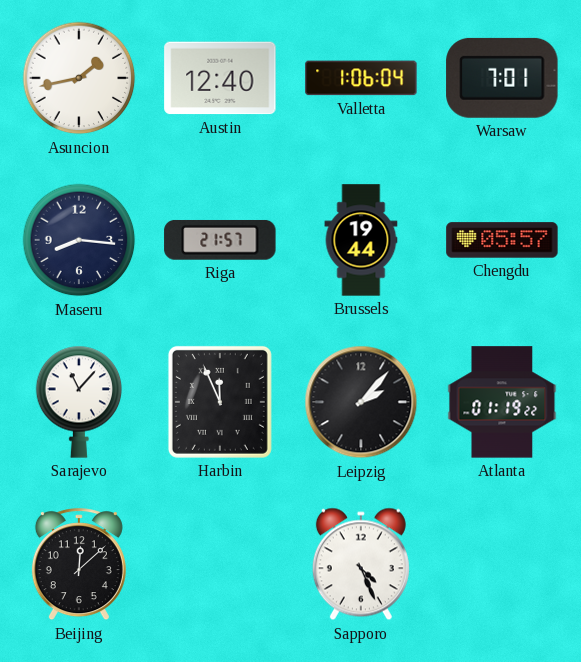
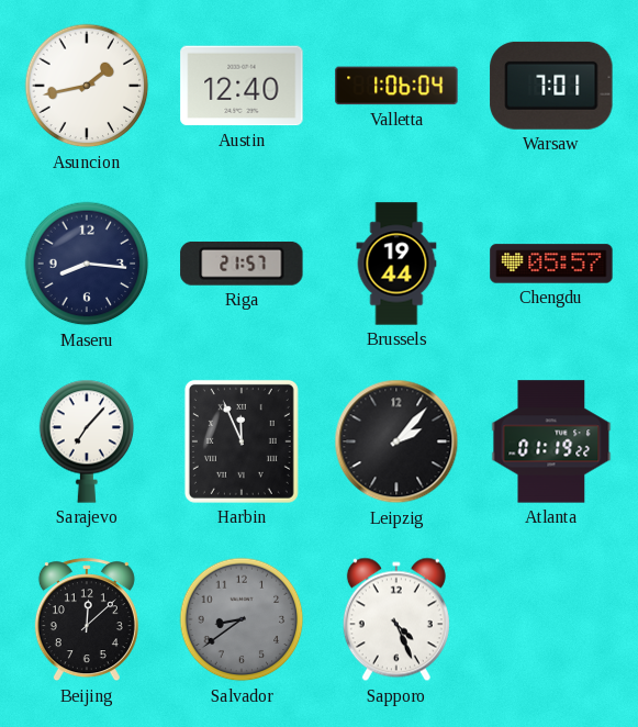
Sarajevo: 11:07 -> 7:07
Salvador: none -> 8:39
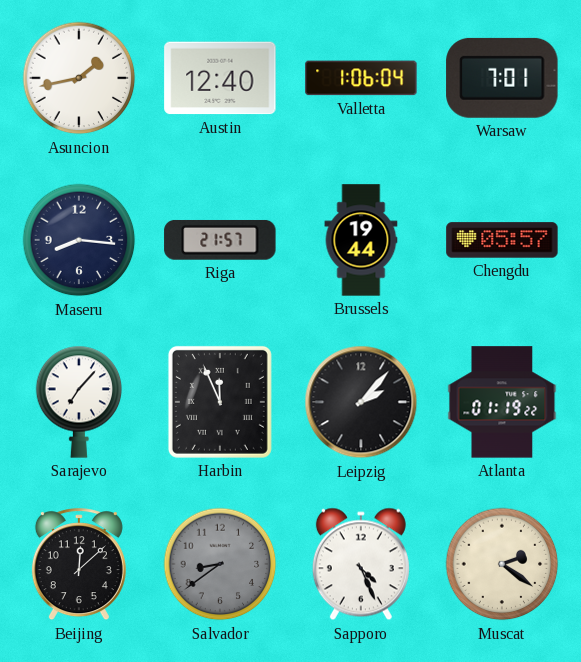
Muscat: none -> 2:21
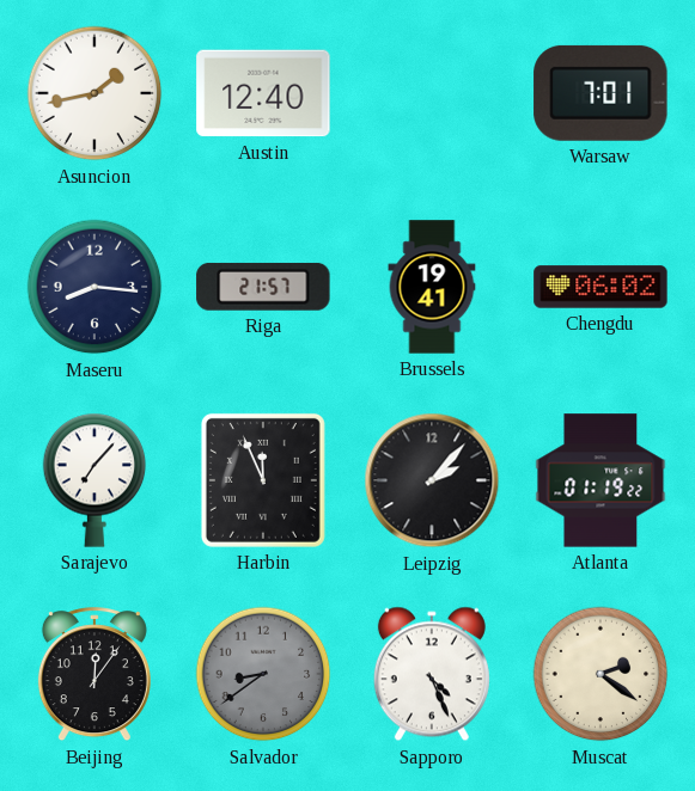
Valletta: 1:06 -> none
Brussels: 19:44 -> 19:41
Chengdu: 05:57 -> 06:02
Beijing: 12:08 -> 12:06
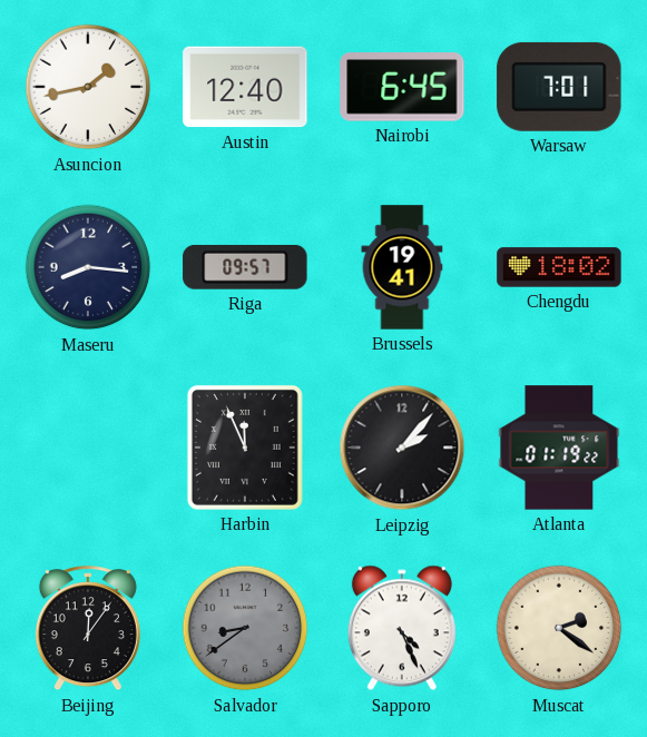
Nairobi: none -> 6:45
Riga: 21:57 -> 09:57
Chengdu: 06:02 -> 18:02
Sarajevo: 7:07 -> none
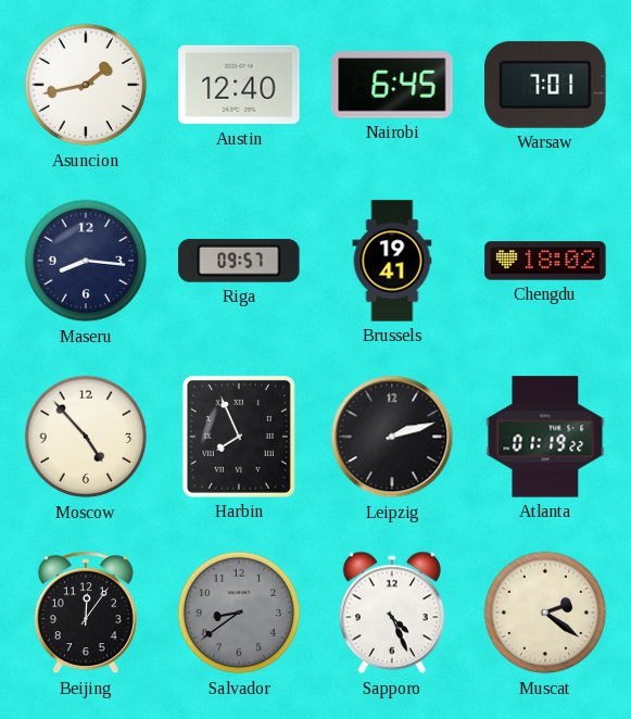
Moscow: none -> 4:53
Harbin: 11:56 -> 7:56
Leipzig: 2:07 -> 2:12
